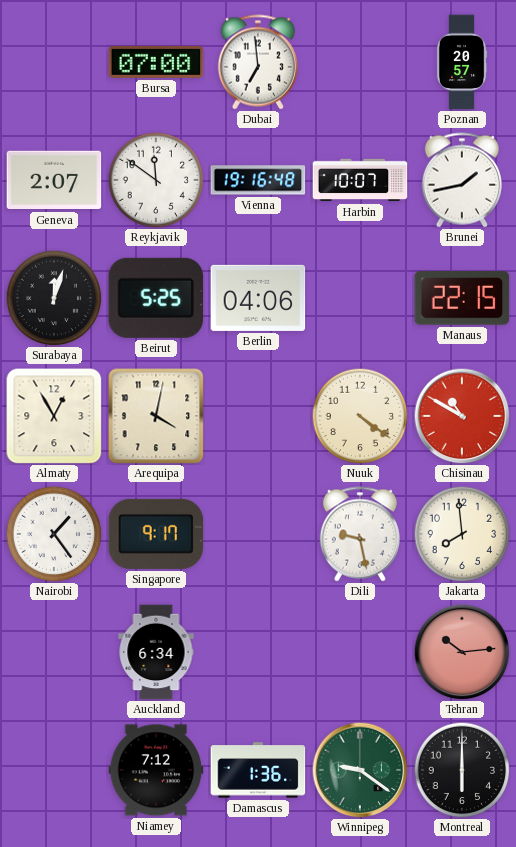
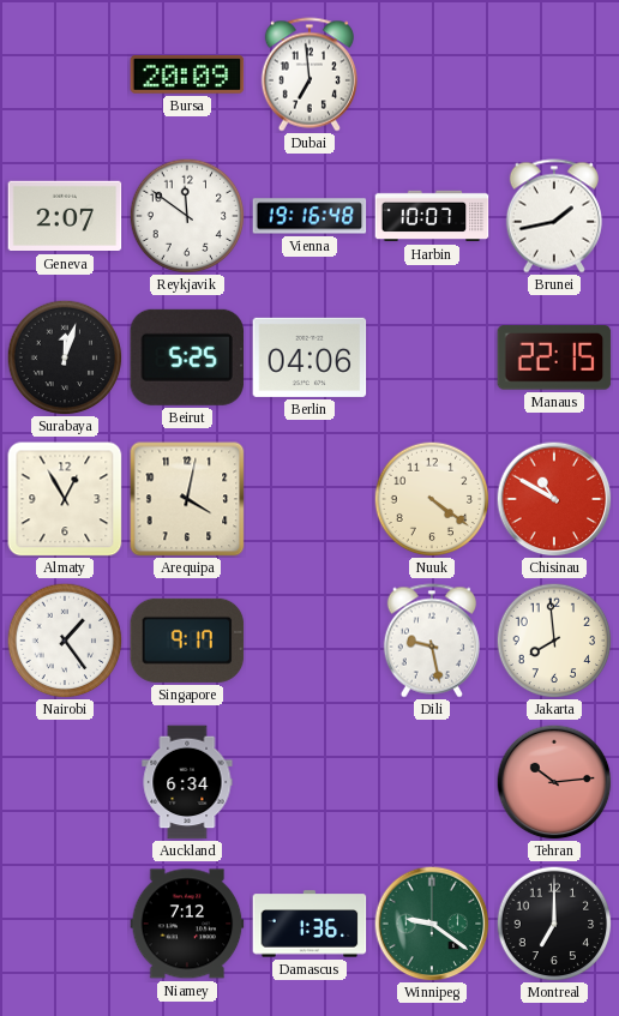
Bursa: 07:00 -> 20:09
Poznan: 20:57 -> none
Montreal: 6:00 -> 7:00
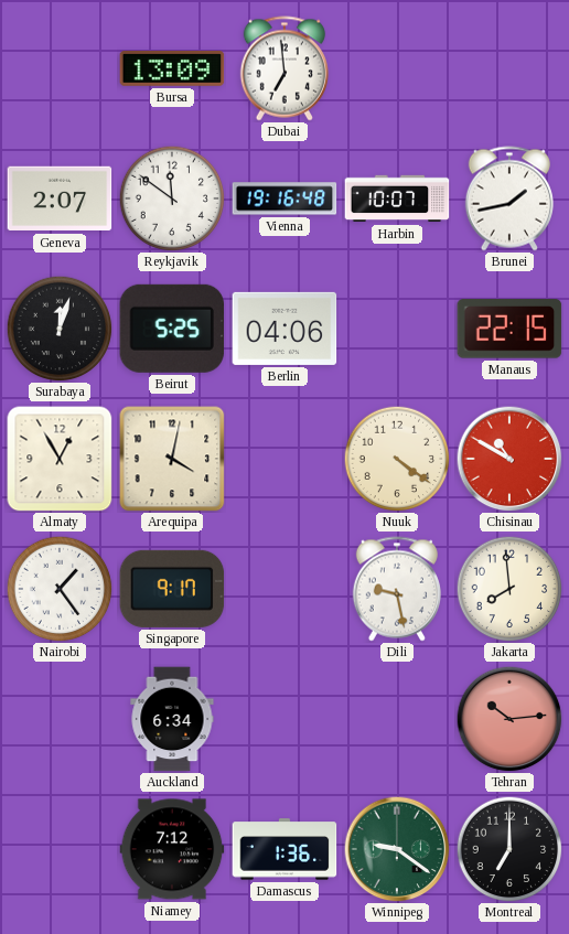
Bursa: 20:09 -> 13:09
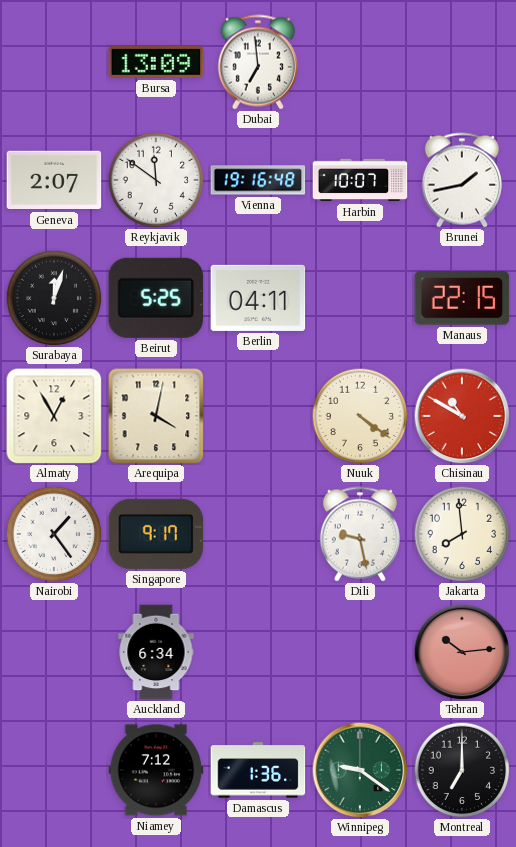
Berlin: 04:06 -> 04:11
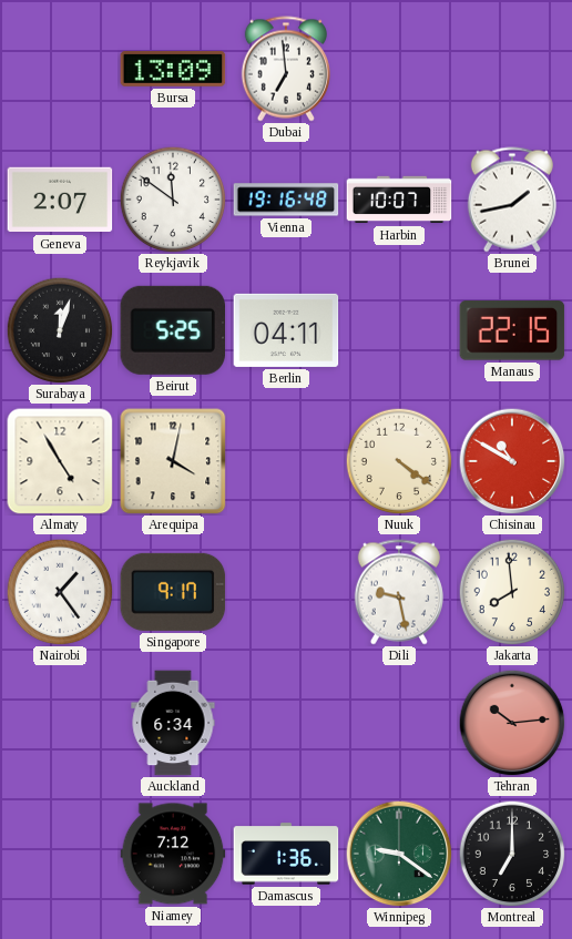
Almaty: 12:55 -> 4:55
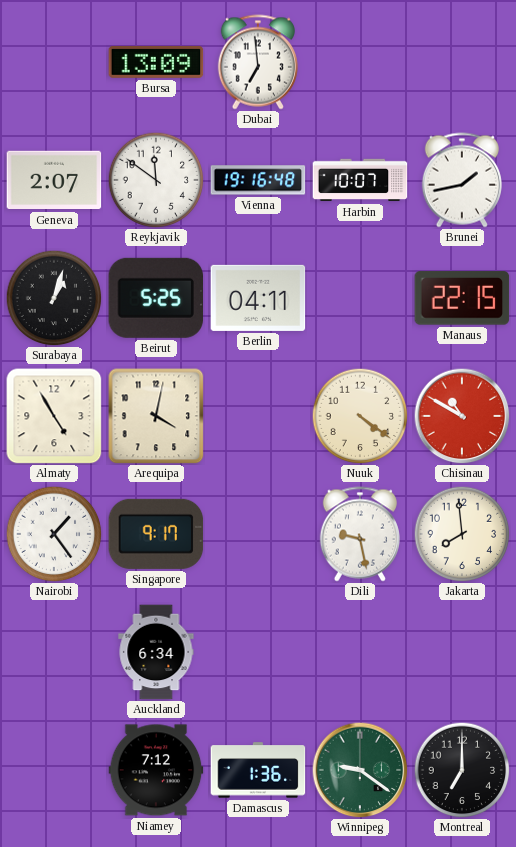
Surabaya: 12:03 -> 1:03
Tehran: 10:14 -> none
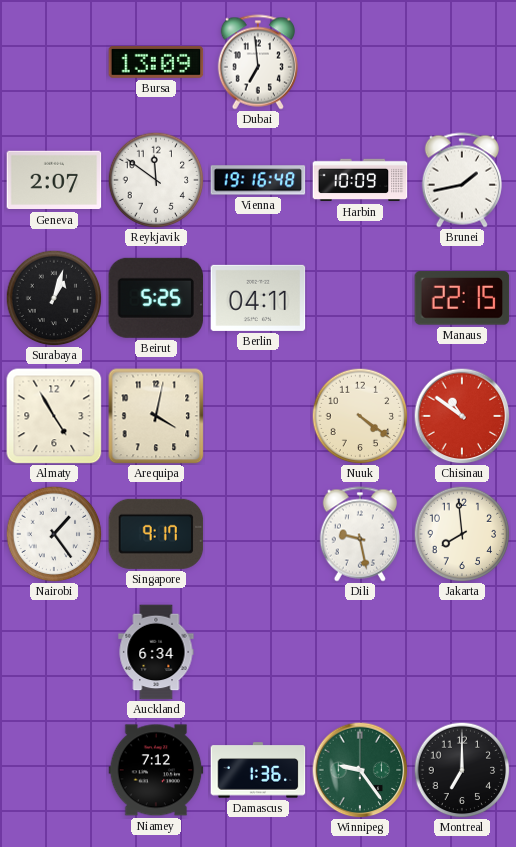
Harbin: 10:07 -> 10:09
Chisinau: 10:50 -> 10:51
Winnipeg: 9:21 -> 9:24
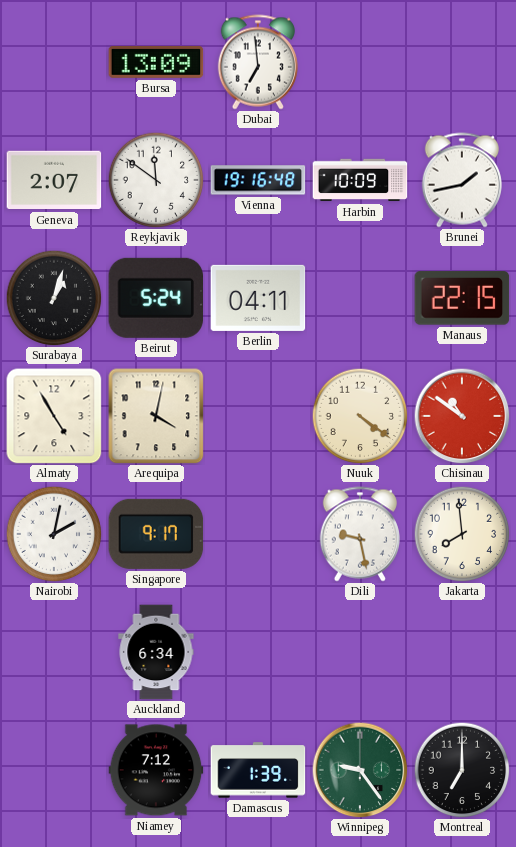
Beirut: 5:25 -> 5:24
Nairobi: 1:24 -> 2:02
Damascus: 1:36 -> 1:39
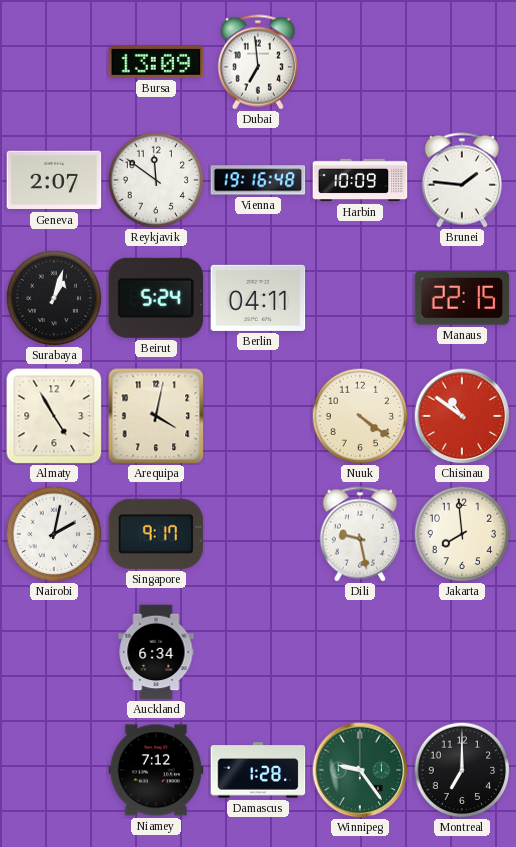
Brunei: 1:43 -> 1:46
Damascus: 1:39 -> 1:28
